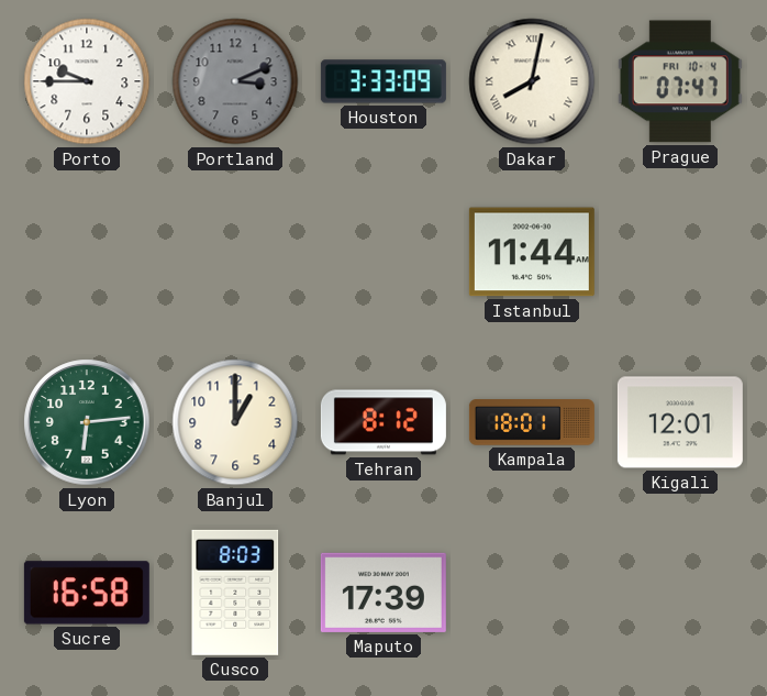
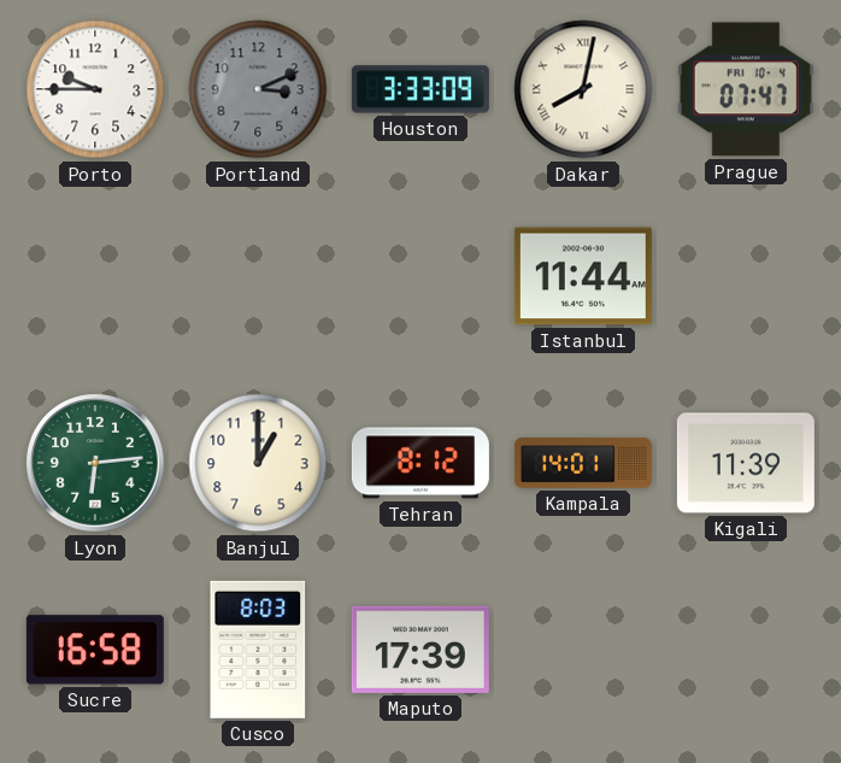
Kampala: 18:01 -> 14:01
Kigali: 12:01 -> 11:39
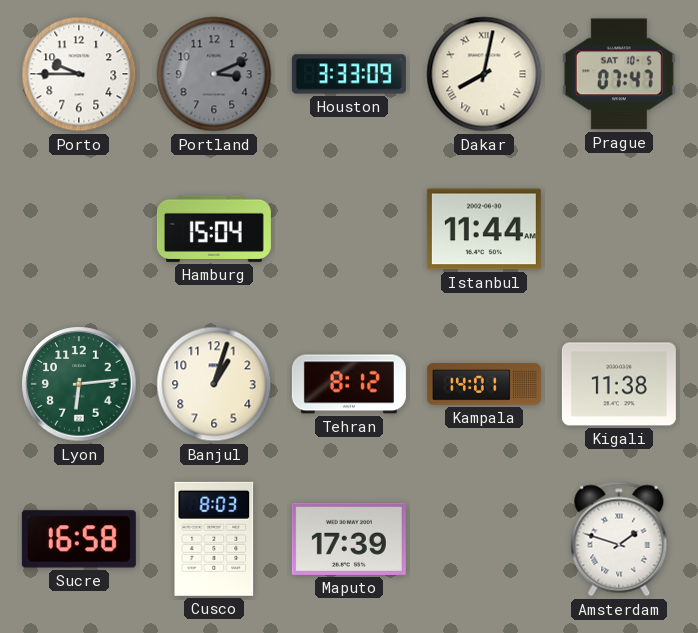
Prague date: FRI 10-4 -> SAT 10-5
Hamburg: none -> 15:04
Banjul: 1:00 -> 1:03
Kigali: 11:39 -> 11:38
Amsterdam: none -> 1:48
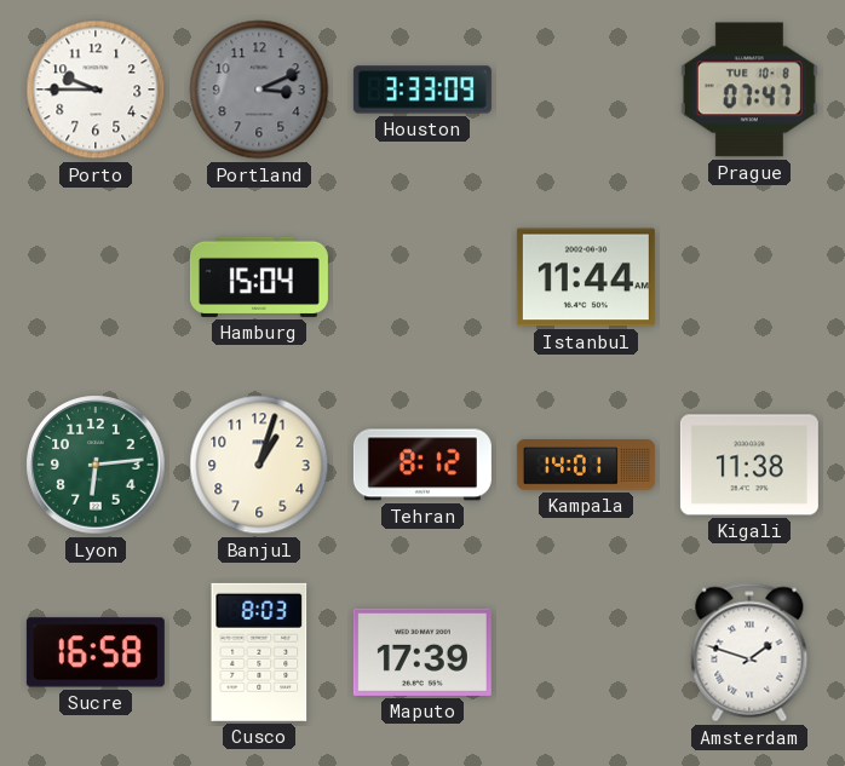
Dakar: 8:02 -> none
Prague date: SAT 10-5 -> TUE 10-8
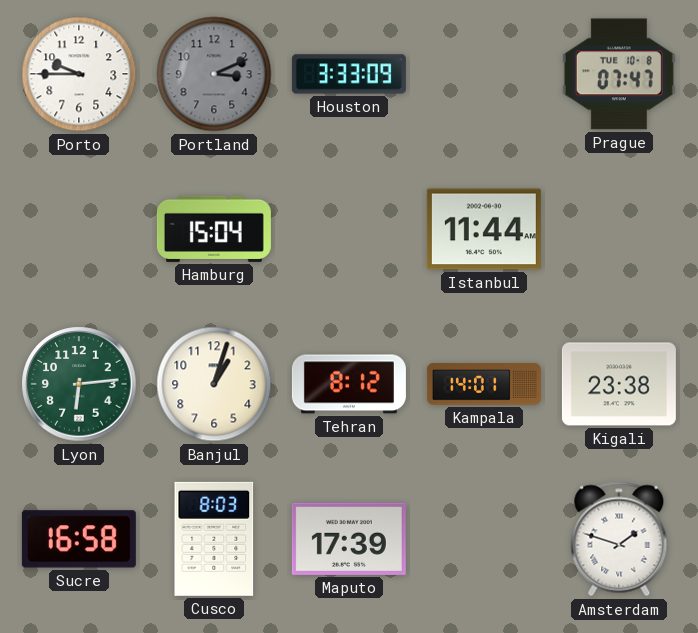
Kigali: 11:38 -> 23:38
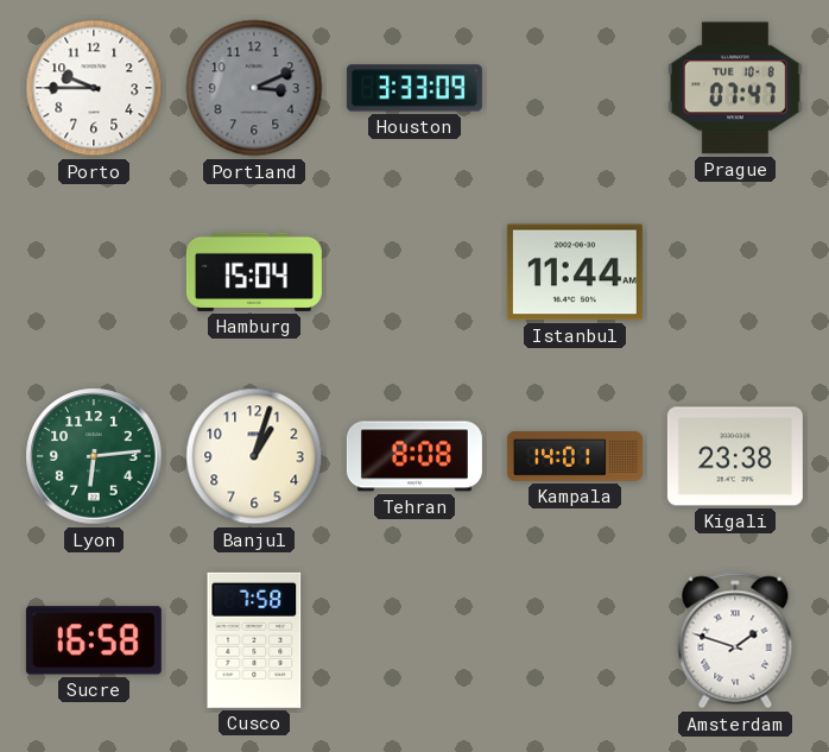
Tehran: 8:12 -> 8:08
Cusco: 8:03 -> 7:58
Maputo: 17:39 -> none
